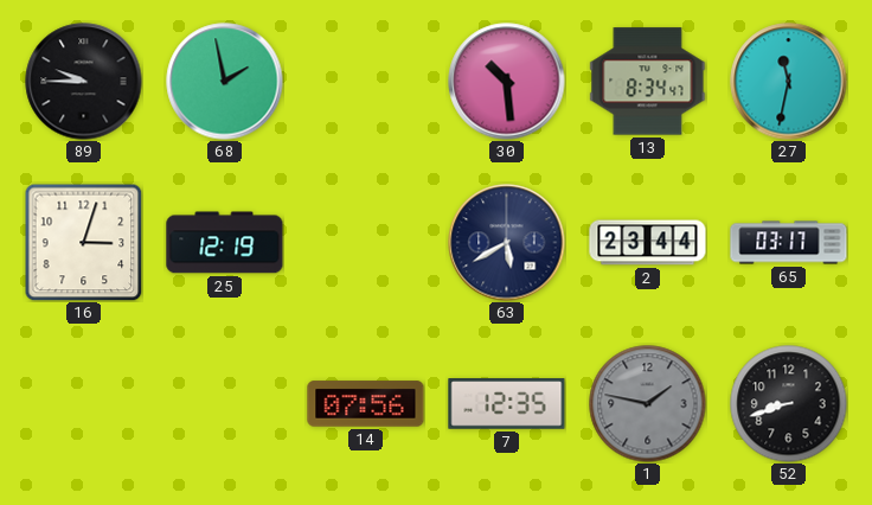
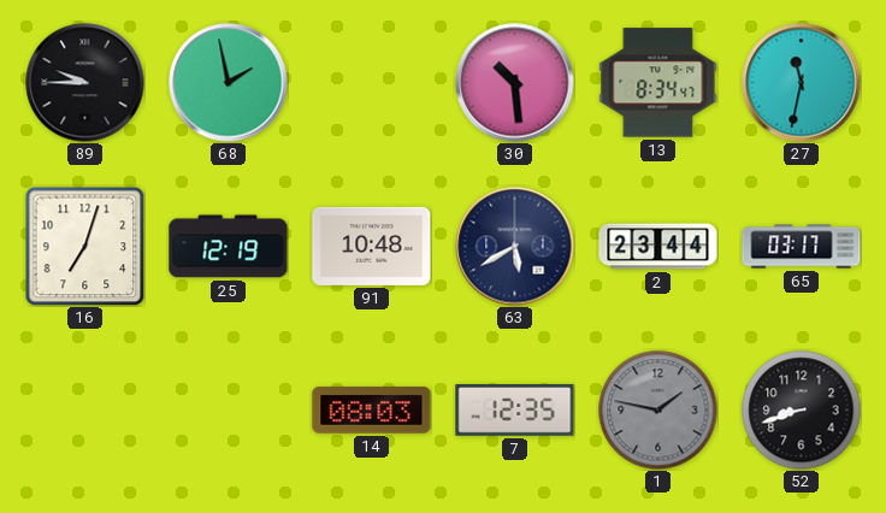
16: 3:03 -> 7:03
91: none -> 10:48
14: 07:56 -> 08:03
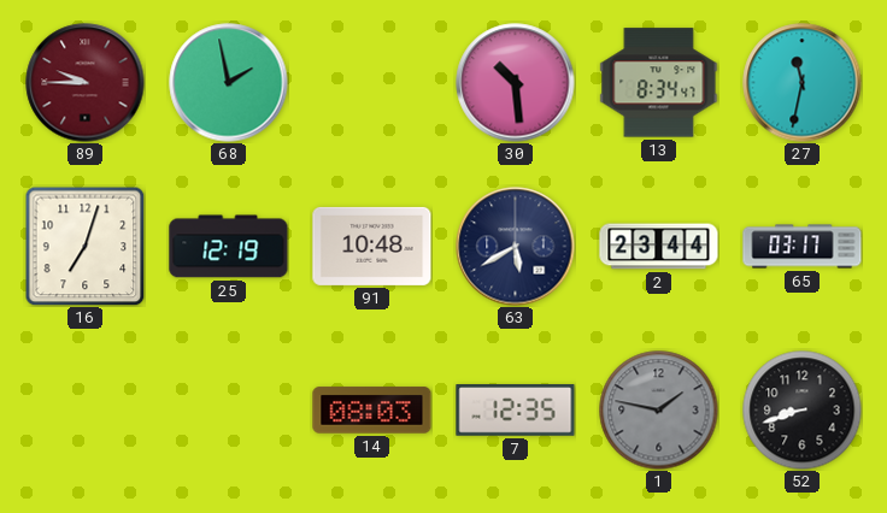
89 dial: black -> burgundy
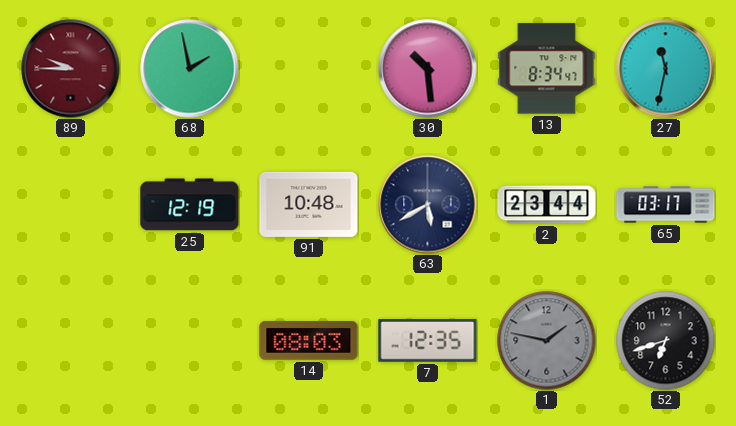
16: 7:03 -> none
52: 8:42 -> 6:42
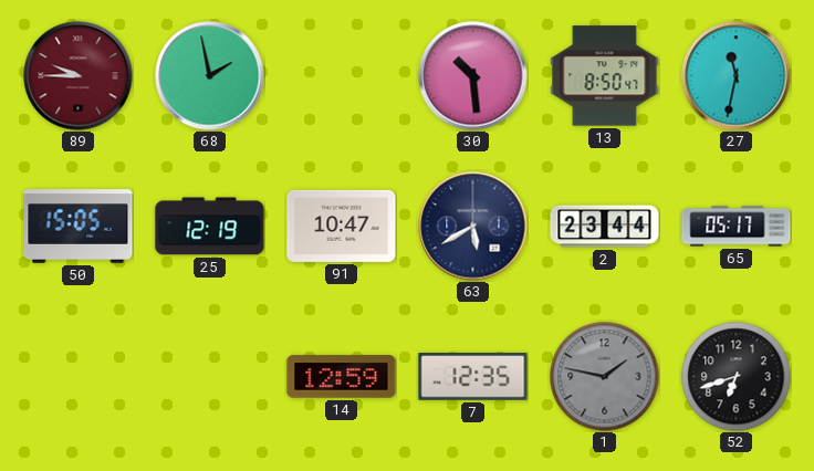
13: 8:34 -> 8:50
50: none -> 15:05
91: 10:48 -> 10:47
65: 03:17 -> 05:17
14: 08:03 -> 12:59
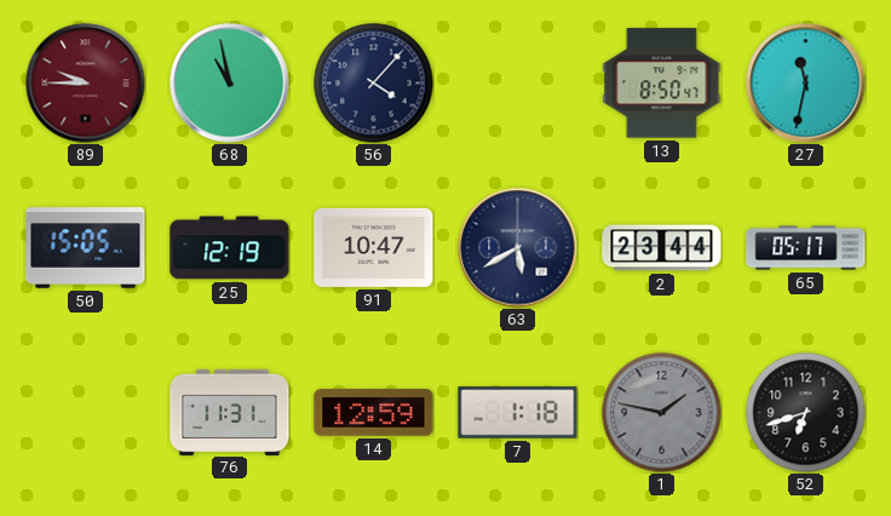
68: 1:58 -> 10:58
56: none -> 4:07
30: 10:29 -> none
76: none -> 11:31
7: 12:35 -> 1:18
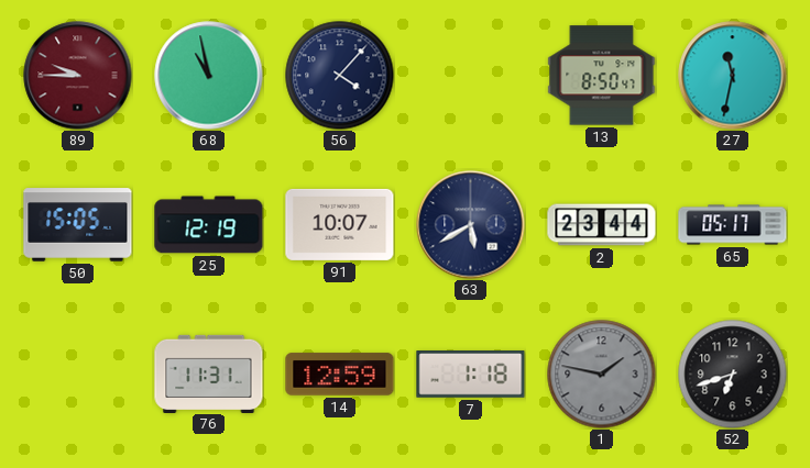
91: 10:47 -> 10:07
